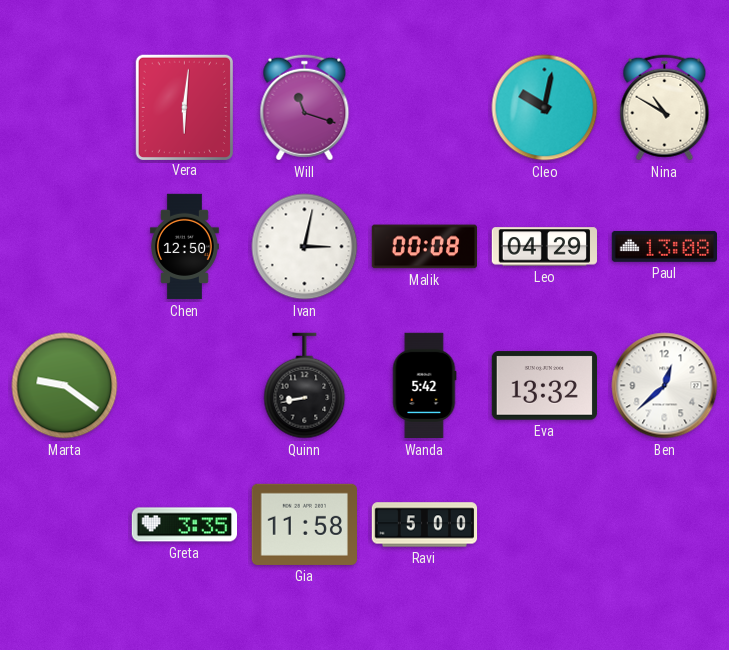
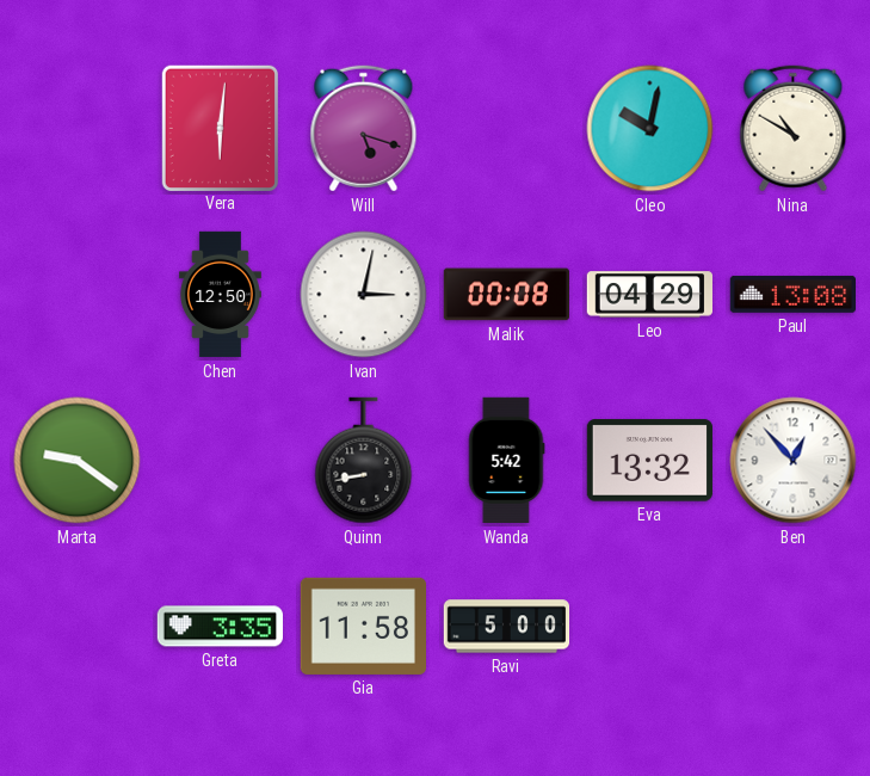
Will: 11:18 -> 5:18
Ben: 12:38 -> 12:53
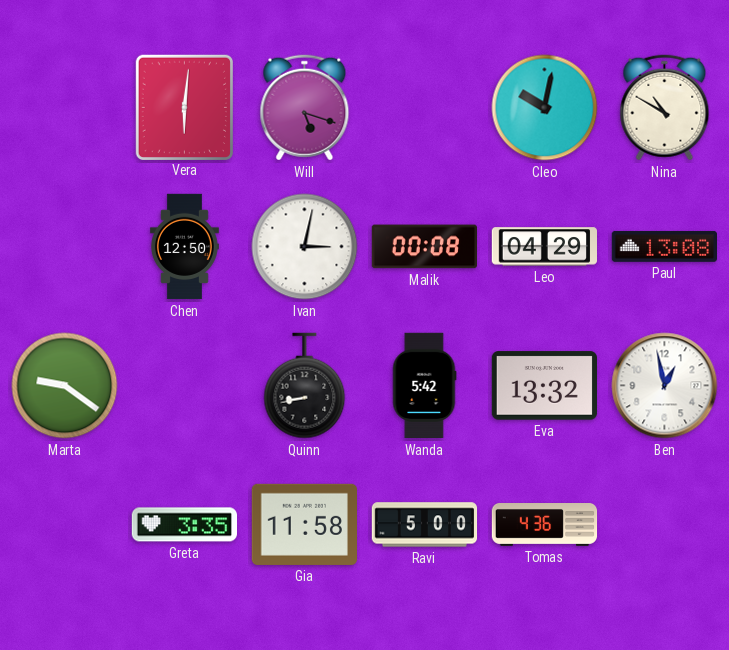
Ben: 12:53 -> 12:58
Tomas: none -> 4:36
